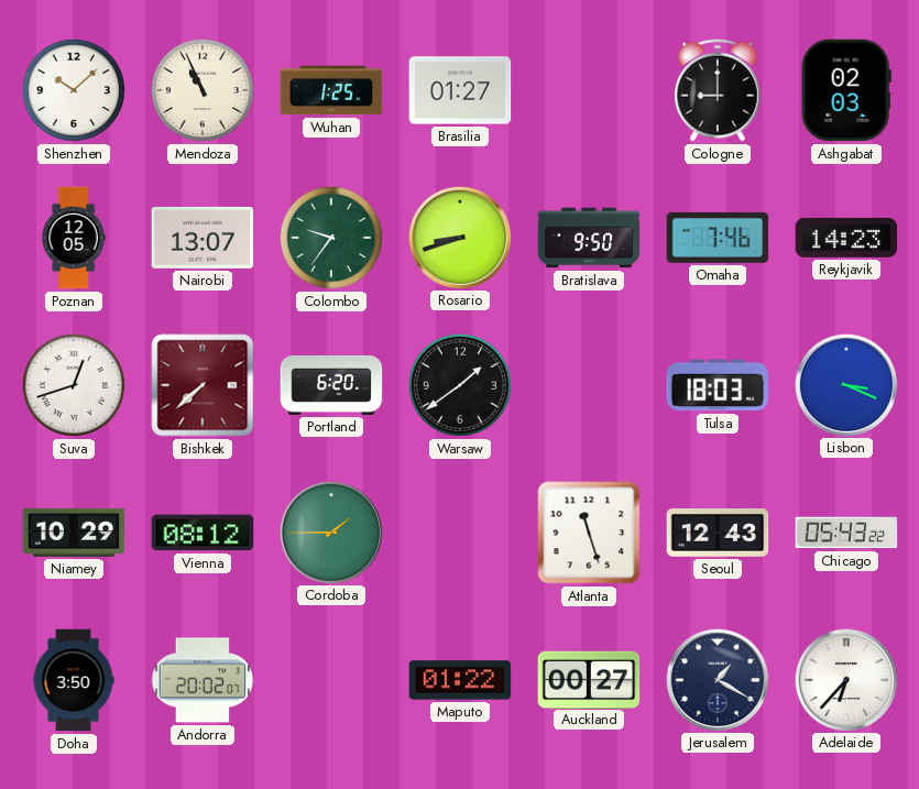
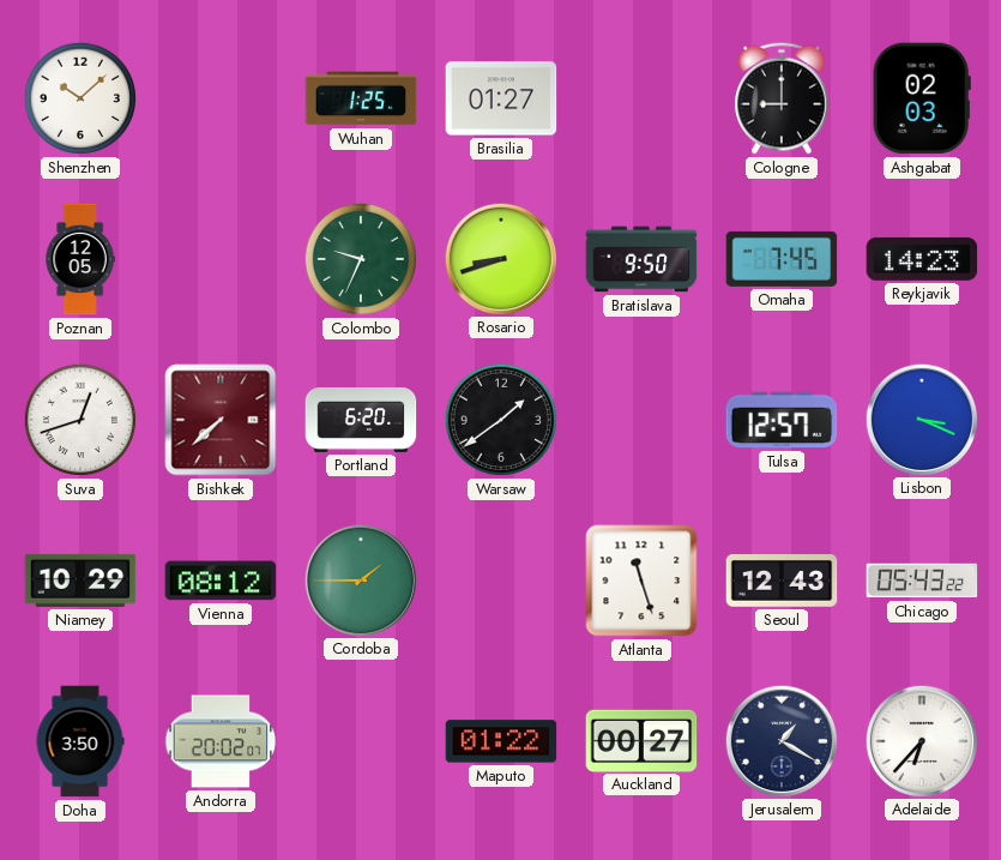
Mendoza: 10:56 -> none
Nairobi: 13:07 -> none
Colombo: 9:36 -> 9:34
Omaha: 7:46 -> 7:45
Tulsa: 18:03 -> 12:57
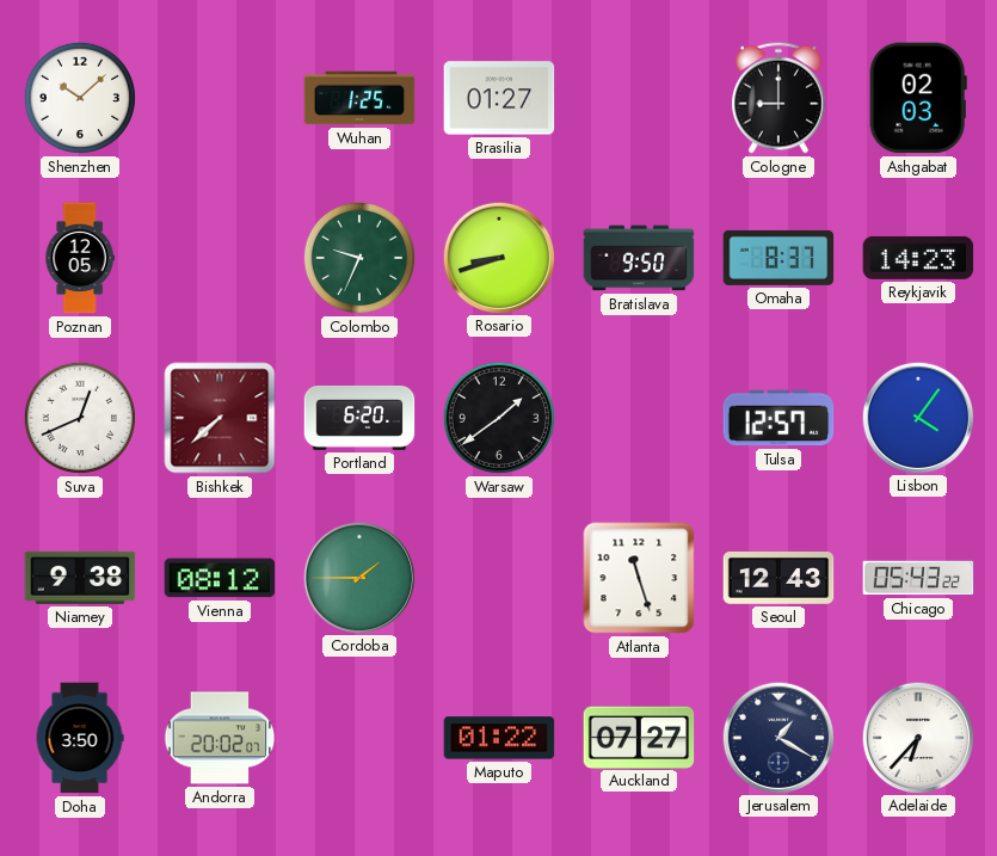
Omaha: 7:45 -> 8:37
Suva: 12:42 -> 12:41
Lisbon: 3:19 -> 4:06
Niamey: 10:29 -> 9:38
Auckland: 00:27 -> 07:27
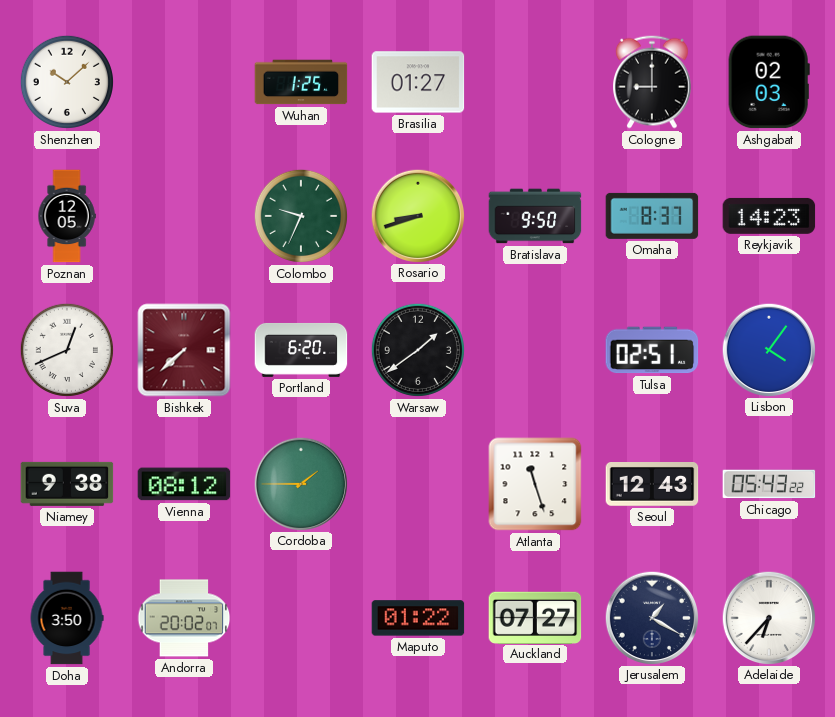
Tulsa: 12:57 -> 02:51
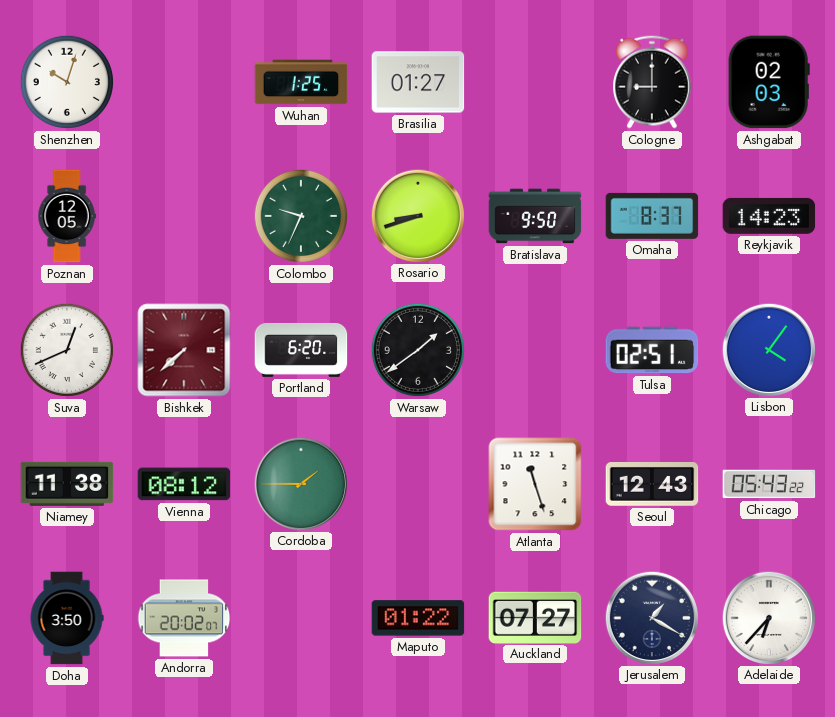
Shenzhen: 10:08 -> 10:03
Niamey: 9:38 -> 11:38
